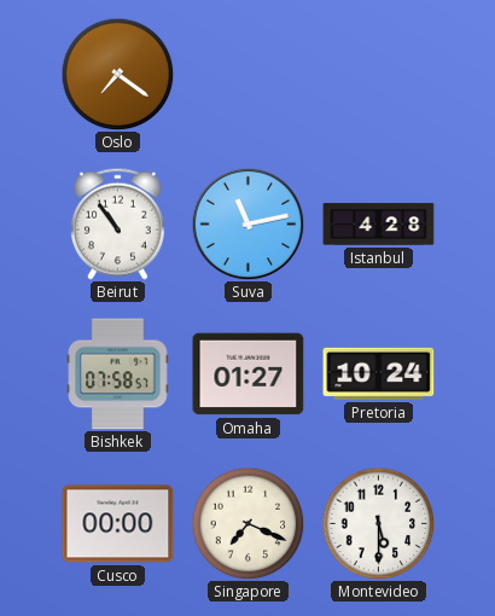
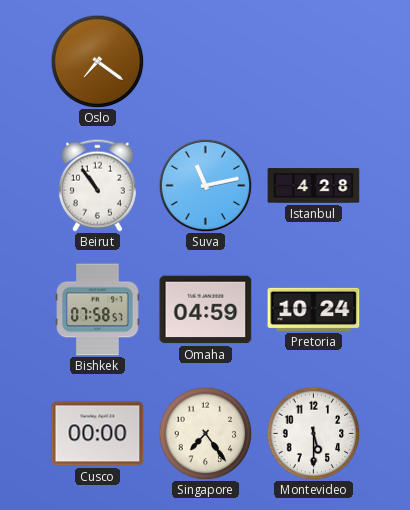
Omaha: 01:27 -> 04:59
Singapore: 7:19 -> 7:24
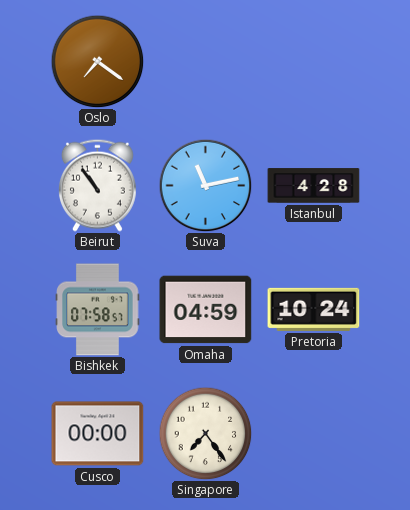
Montevideo: 5:30 -> none
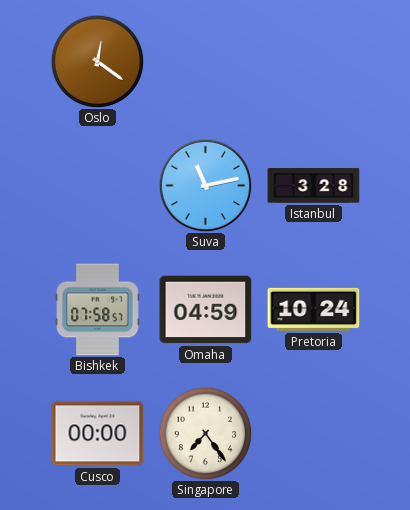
Oslo: 7:21 -> 12:21
Beirut: 10:54 -> none
Istanbul: 4:28 -> 3:28
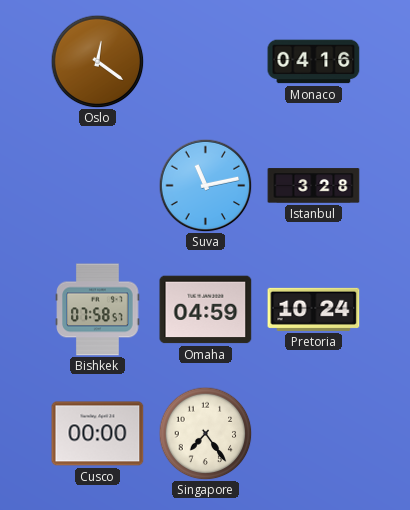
Monaco: none -> 04:16
